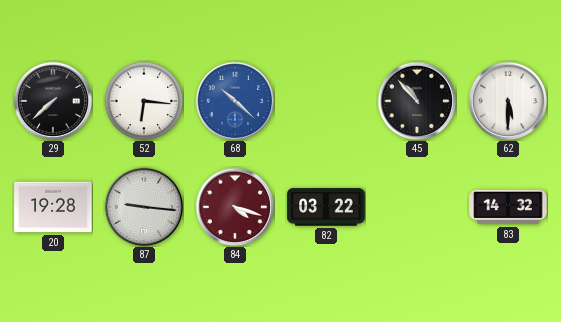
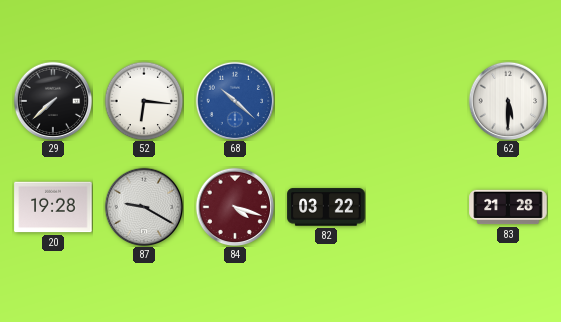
45: 10:53 -> none
87: 9:16 -> 9:20
83: 14:32 -> 21:28
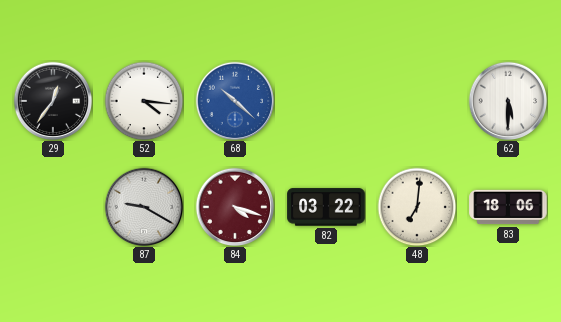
29: 7:38 -> 12:36
52: 6:16 -> 4:16
20: 19:28 -> none
48: none -> 7:01
83: 21:28 -> 18:06
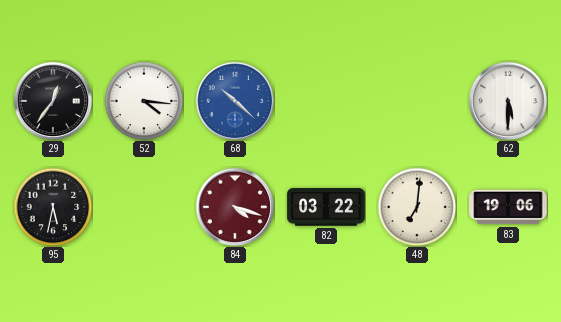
95: none -> 5:32
87: 9:20 -> none
83: 18:06 -> 19:06
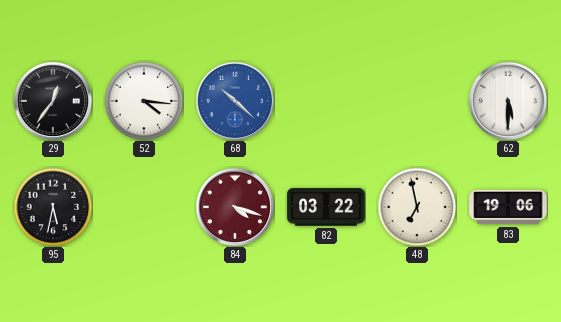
48: 7:01 -> 6:58
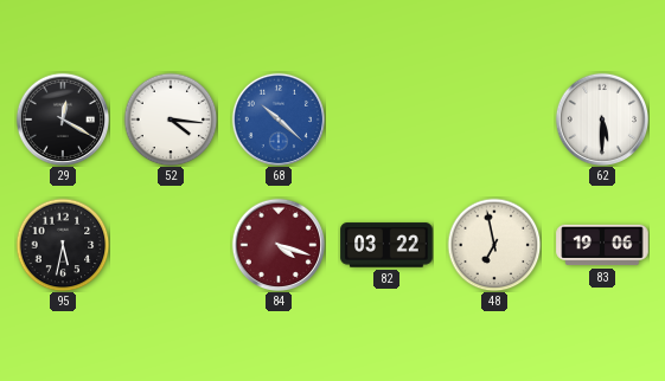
29: 12:36 -> 12:20
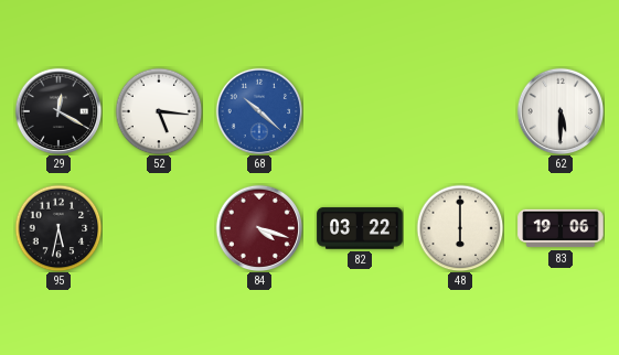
52: 4:16 -> 5:16
48: 6:58 -> 6:00
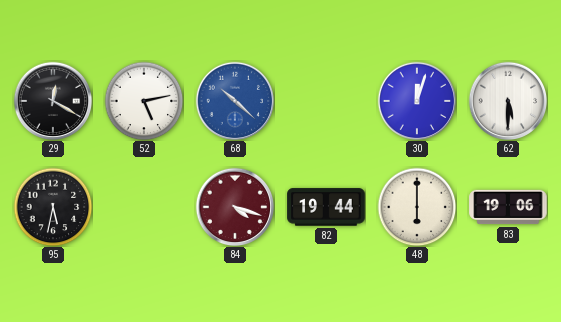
52: 5:16 -> 5:13
30: none -> 12:03
82: 03:22 -> 19:44
